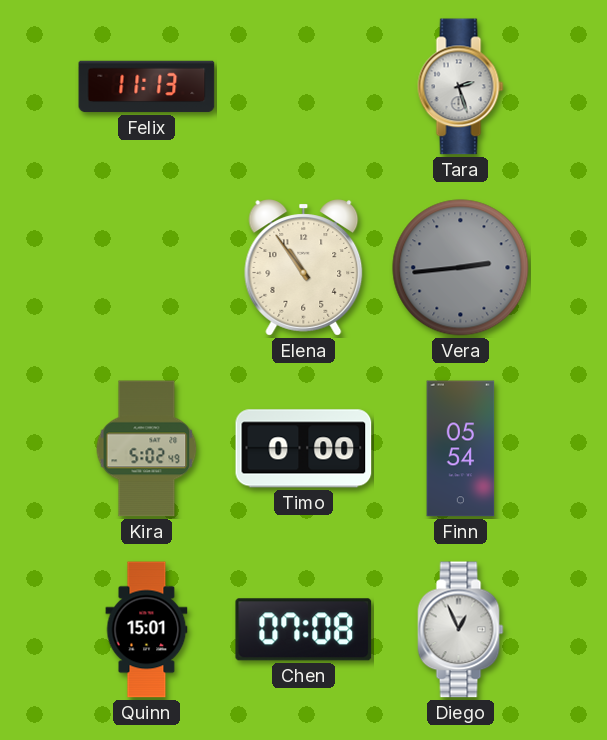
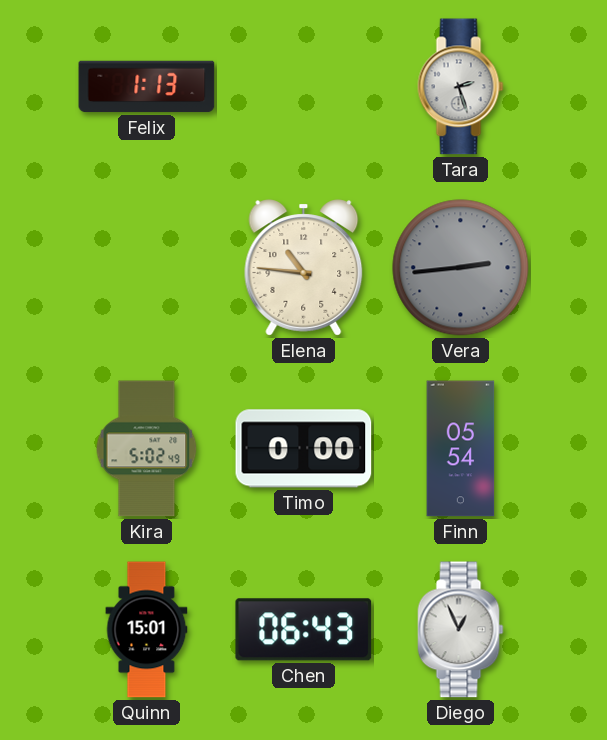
Felix: 11:13 -> 1:13
Elena: 10:54 -> 10:46
Chen: 07:08 -> 06:43
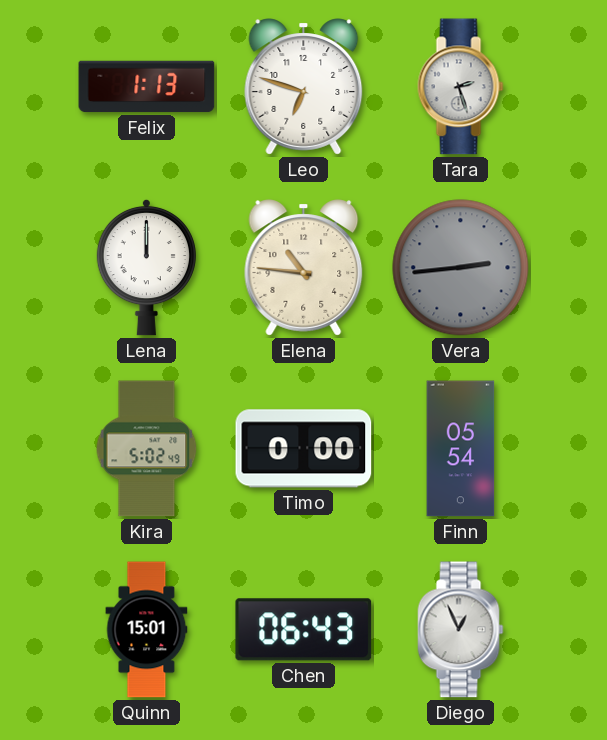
Leo: none -> 6:48
Lena: none -> 12:00
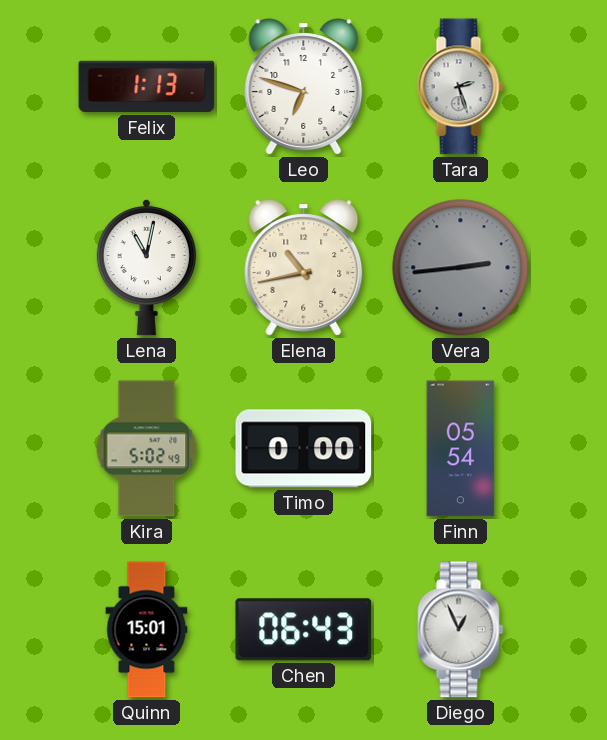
Lena: 12:00 -> 11:02
Elena: 10:46 -> 10:43
